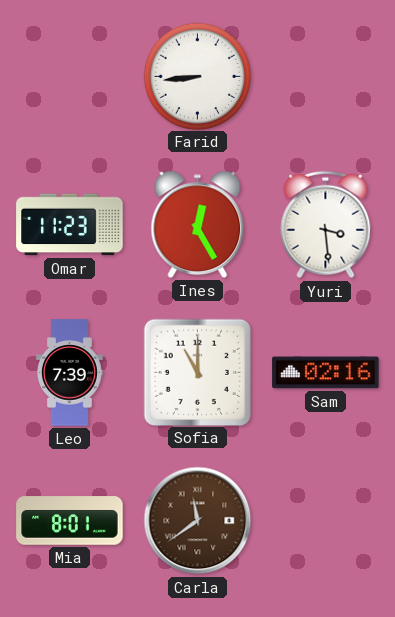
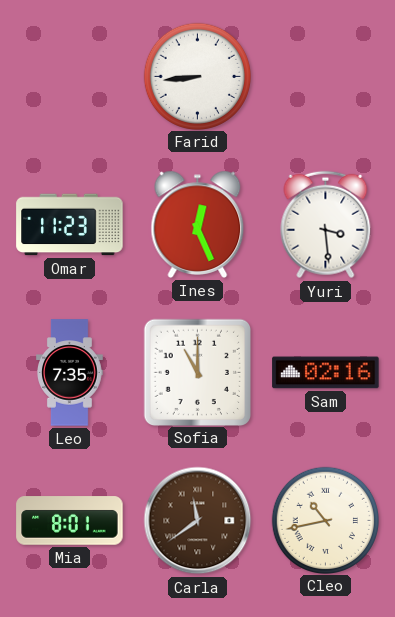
Ines: 12:25 -> 12:26
Leo: 7:39 -> 7:35
Cleo: none -> 10:43
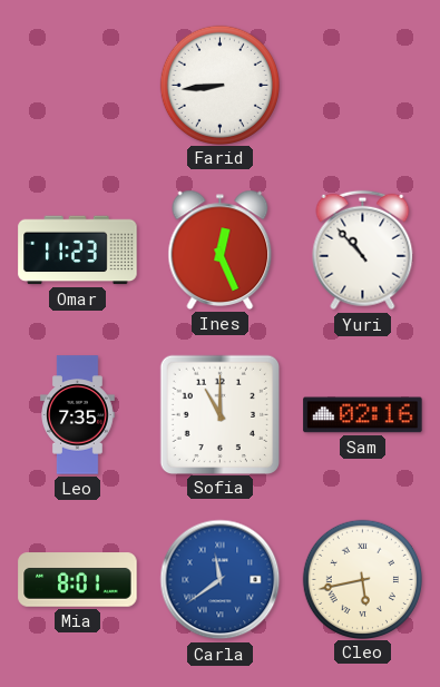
Yuri: 3:29 -> 10:53
Carla dial: brown -> blue
Cleo: 10:43 -> 5:43
